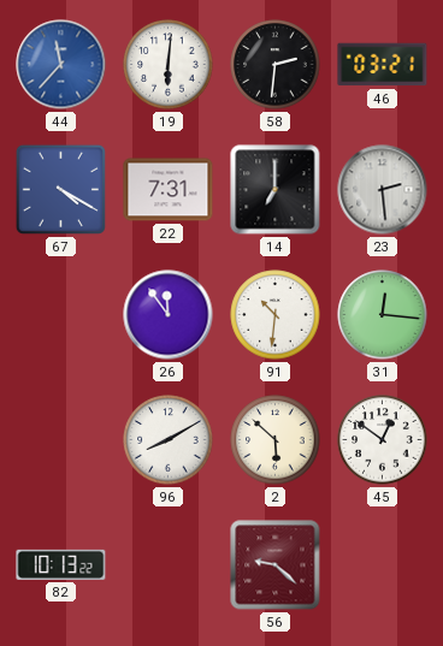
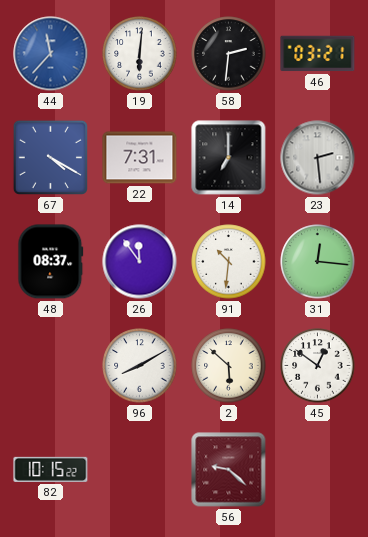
48: none -> 08:37
82: 10:13 -> 10:15
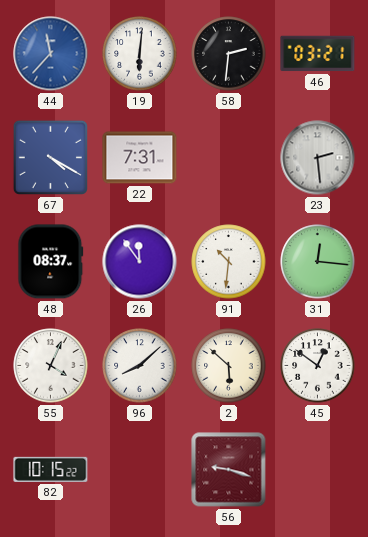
14: 7:00 -> none
55: none -> 4:04
96: 8:10 -> 8:08
56: 9:22 -> 9:18
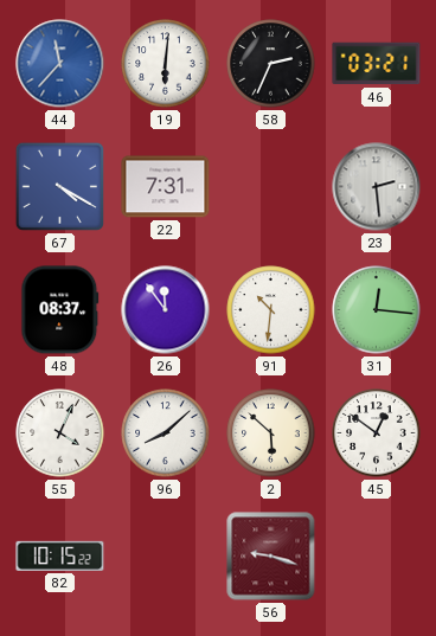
58: 2:31 -> 2:34
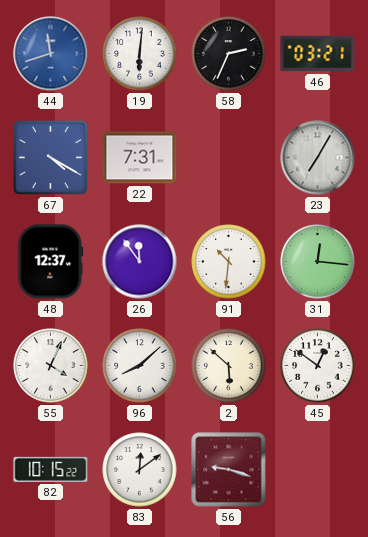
44: 11:37 -> 11:42
23: 2:29 -> 7:05
48: 08:37 -> 12:37
83: none -> 12:09
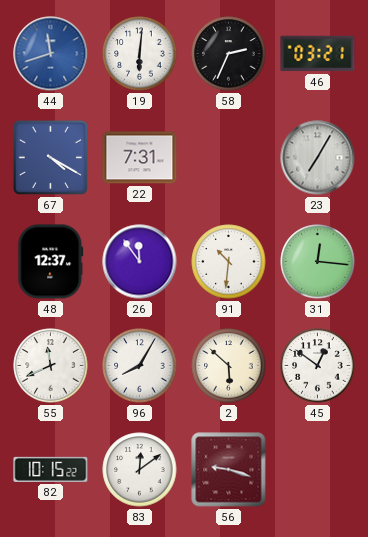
55: 4:04 -> 11:41
96: 8:08 -> 8:05
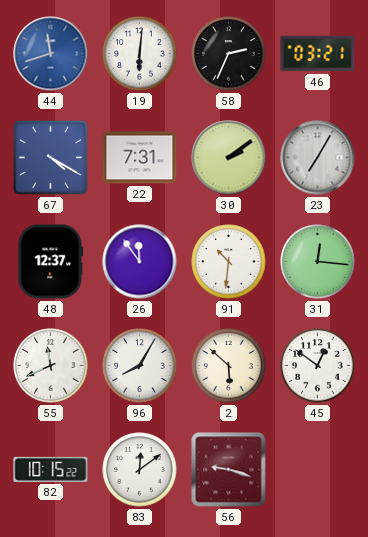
30: none -> 2:09
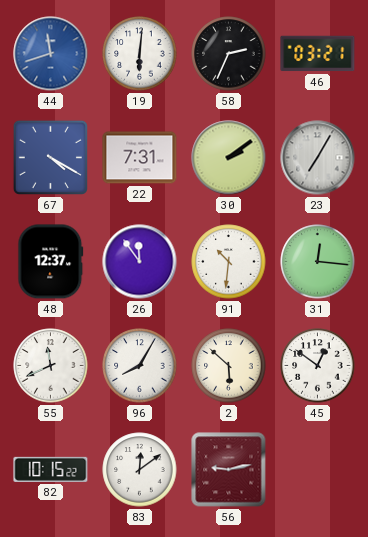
56: 9:18 -> 9:13
